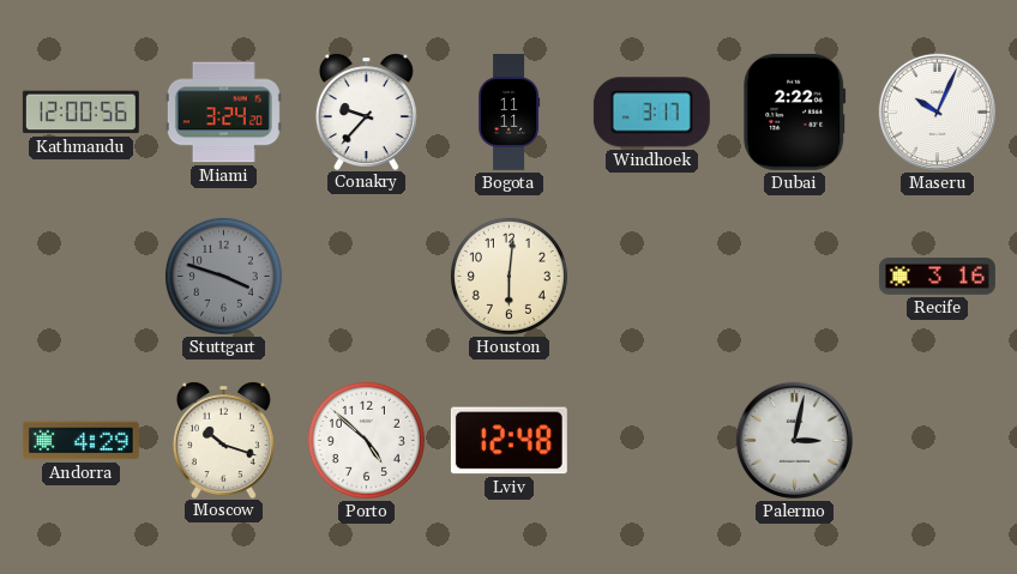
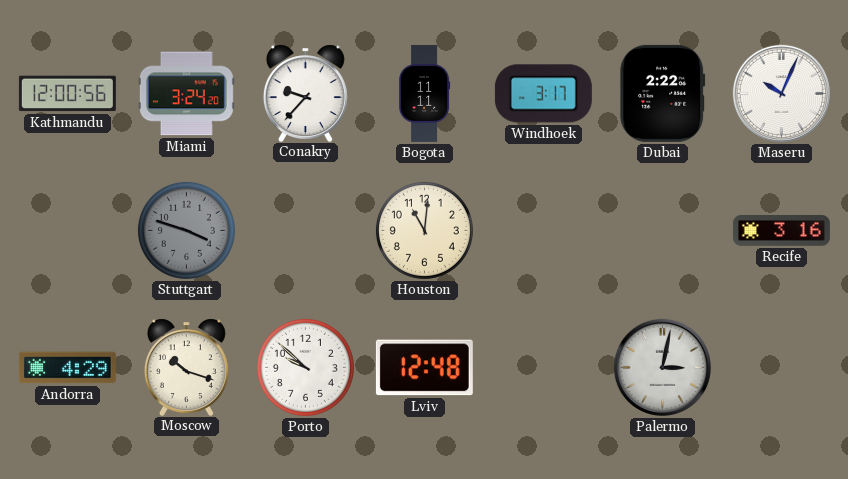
Houston: 6:01 -> 11:01
Porto: 4:52 -> 9:52
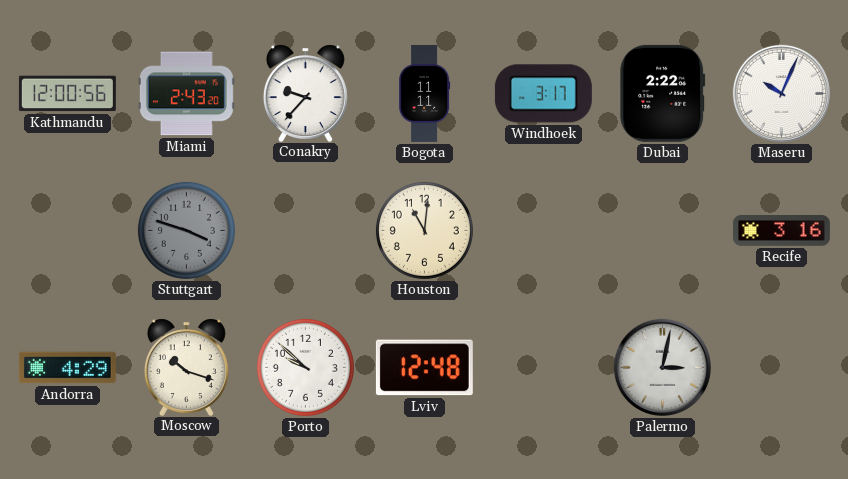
Miami: 3:24 -> 2:43
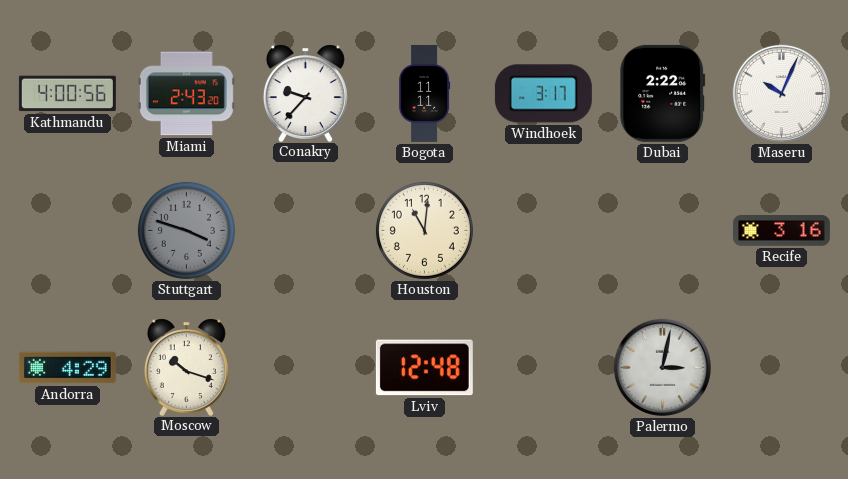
Kathmandu: 12:00 -> 4:00
Porto: 9:52 -> none
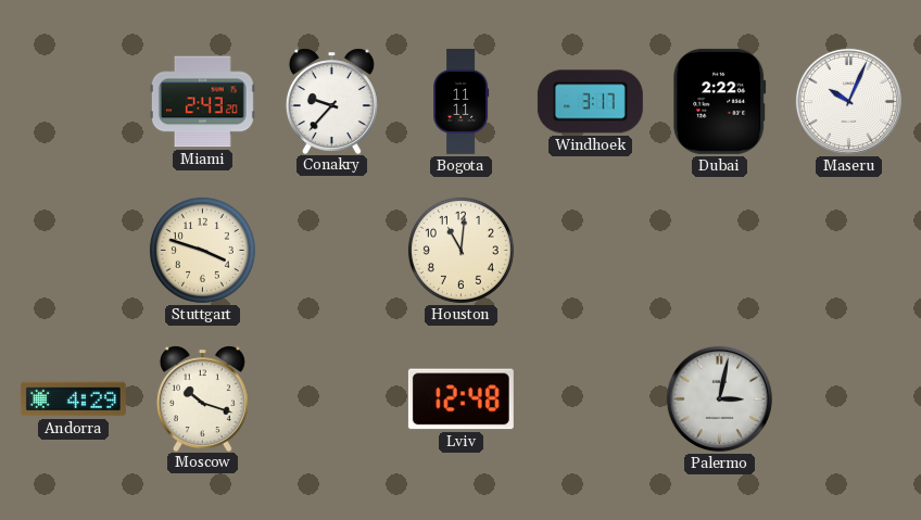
Kathmandu: 4:00 -> none
Stuttgart dial: grey -> cream
Recife: 3:16 -> none
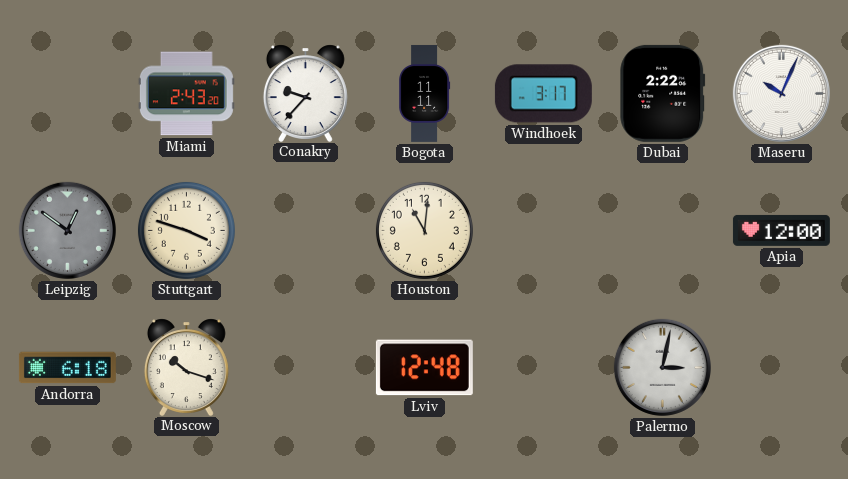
Leipzig: none -> 12:51
Apia: none -> 12:00
Andorra: 4:29 -> 6:18
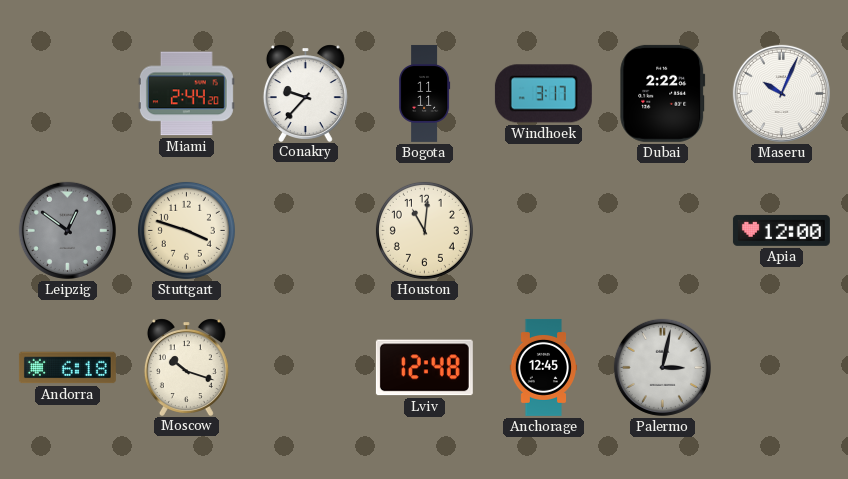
Miami: 2:43 -> 2:44
Anchorage: none -> 12:45
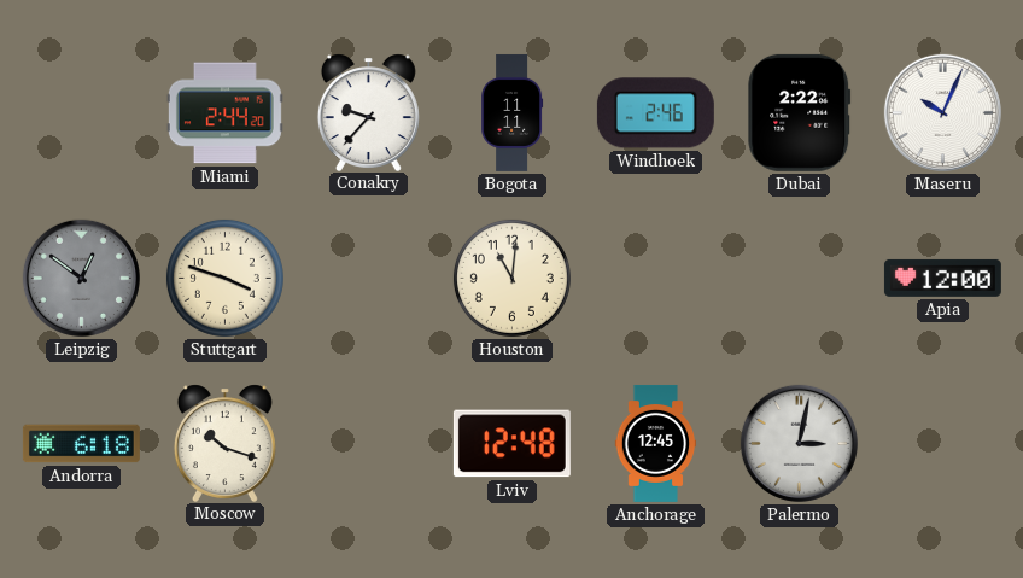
Windhoek: 3:17 -> 2:46
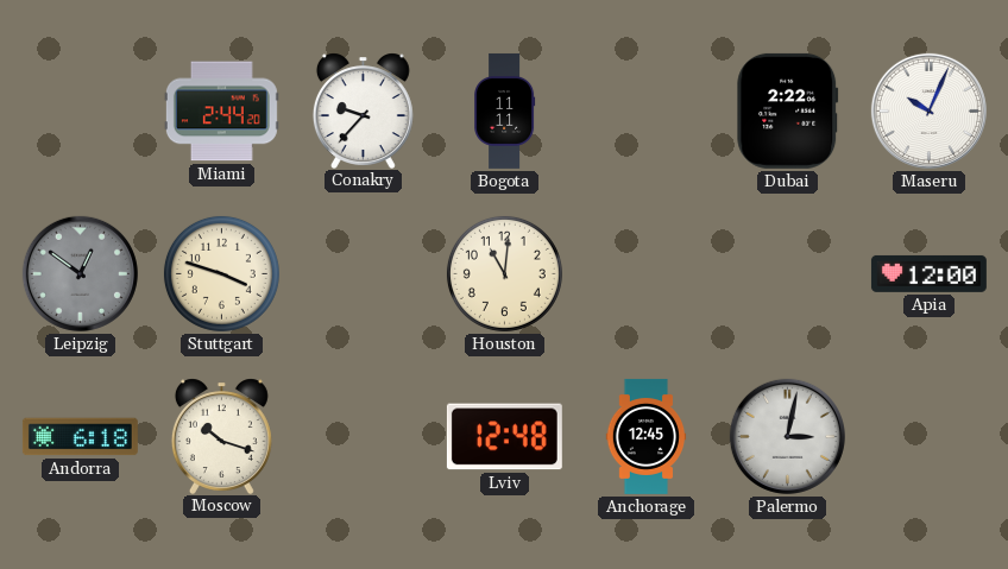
Windhoek: 2:46 -> none
